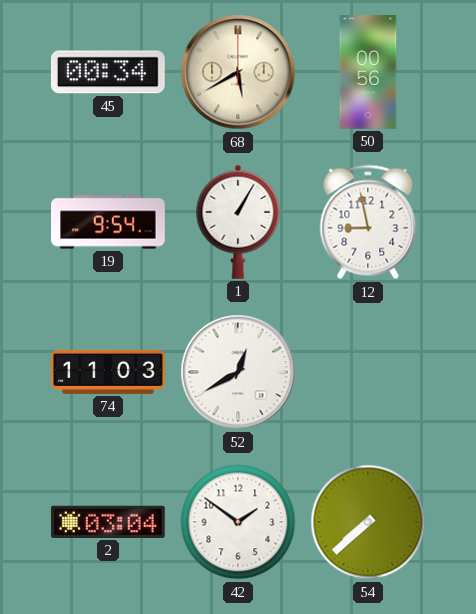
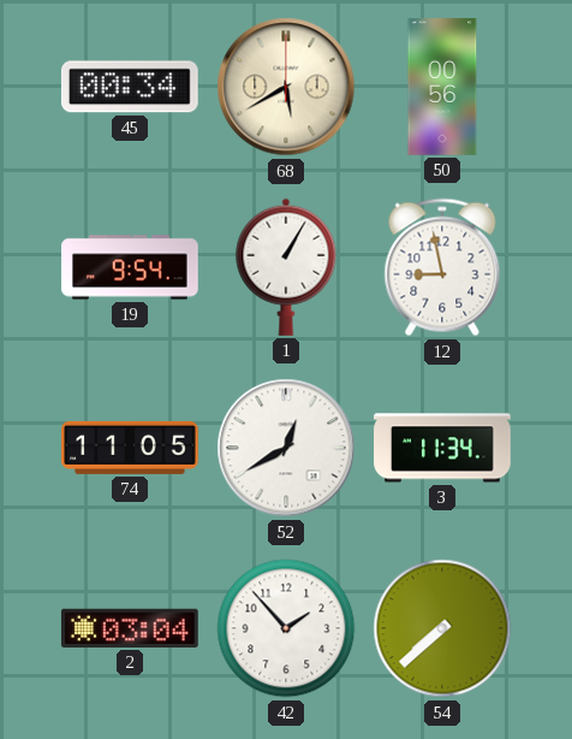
74: 11:03 -> 11:05
3: none -> 11:34
42: 1:51 -> 1:53
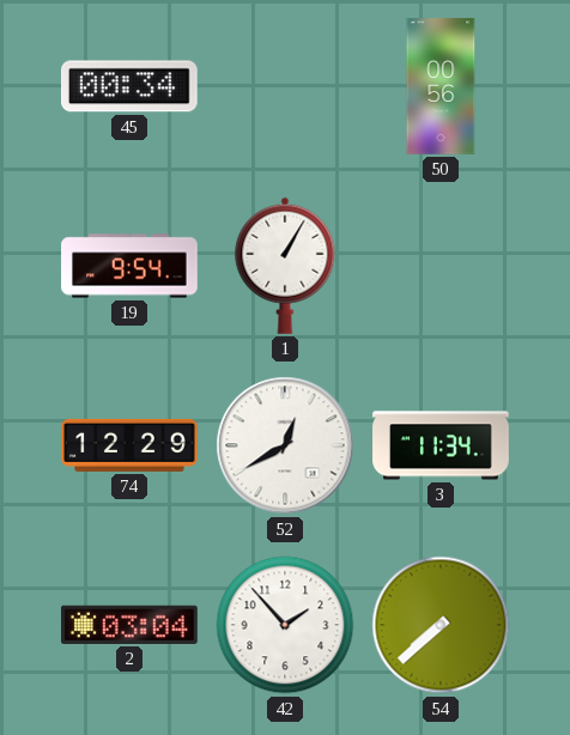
68: 5:40 -> none
12: 8:58 -> none
74: 11:05 -> 12:29
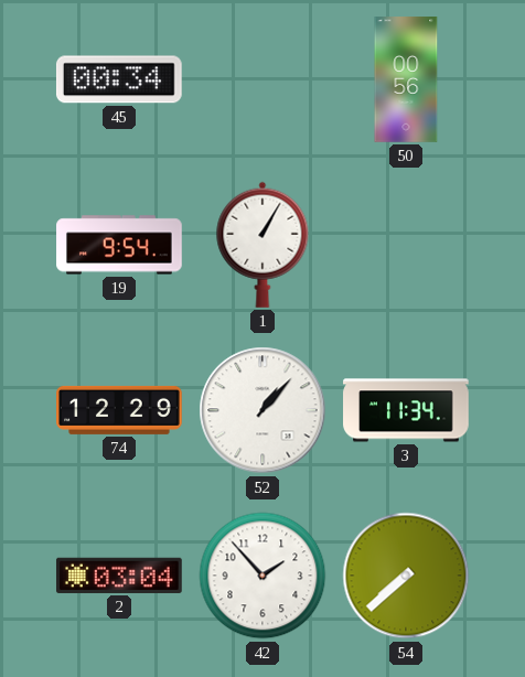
52: 12:40 -> 1:07
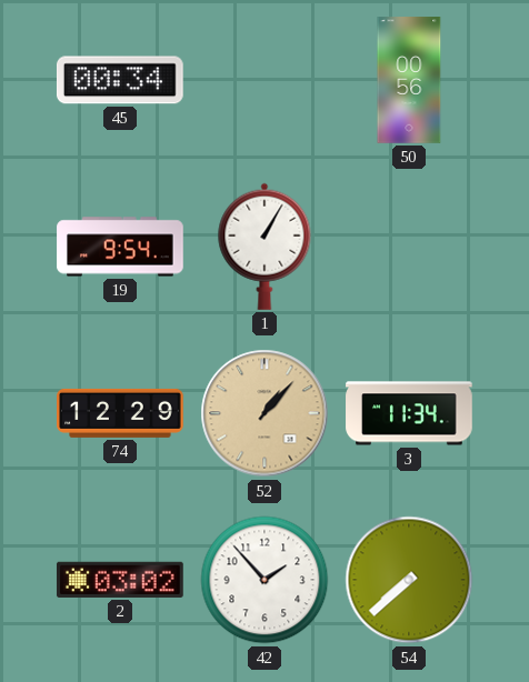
52 dial: white -> champagne
2: 03:04 -> 03:02
